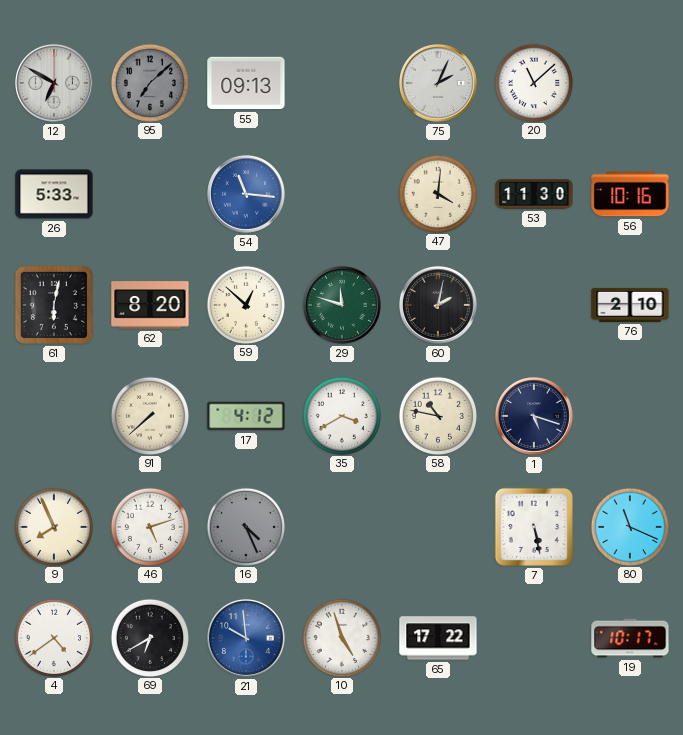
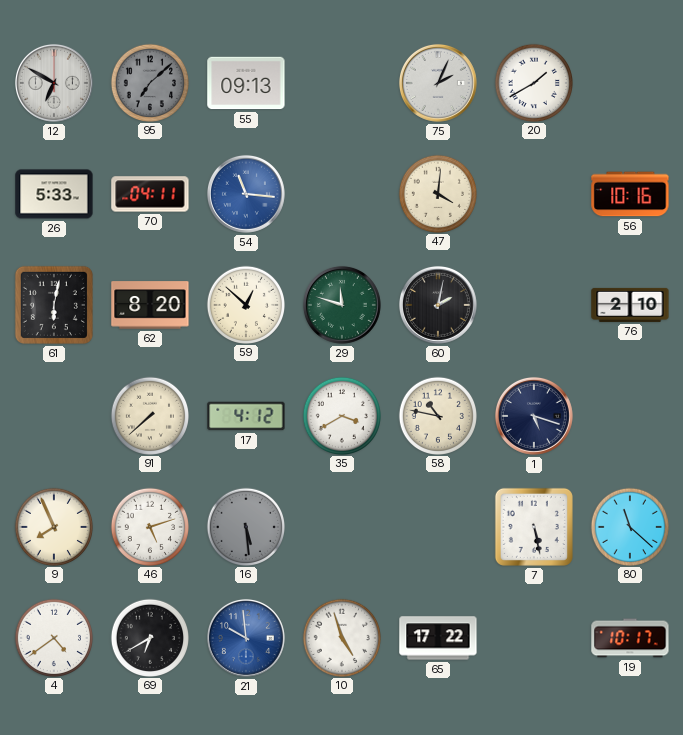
20: 11:08 -> 1:40
70: none -> 04:11
53: 11:30 -> none
16: 4:26 -> 5:29
80: 11:19 -> 11:22
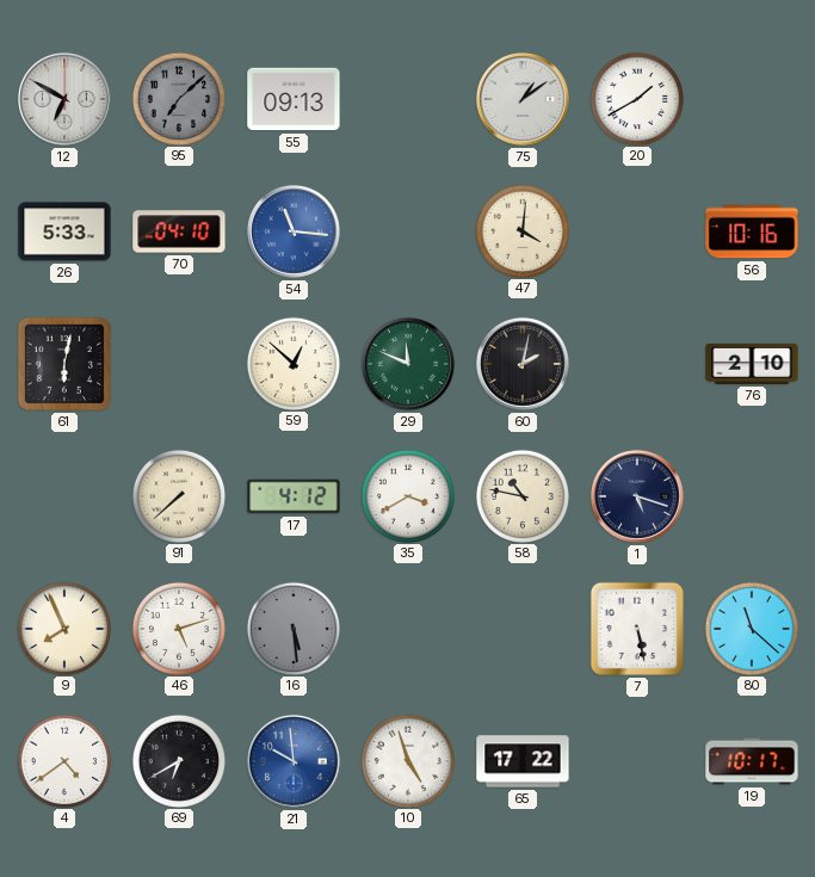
75: 2:04 -> 1:09
70: 04:11 -> 04:10
62: 8:20 -> none
29: 11:48 -> 11:49
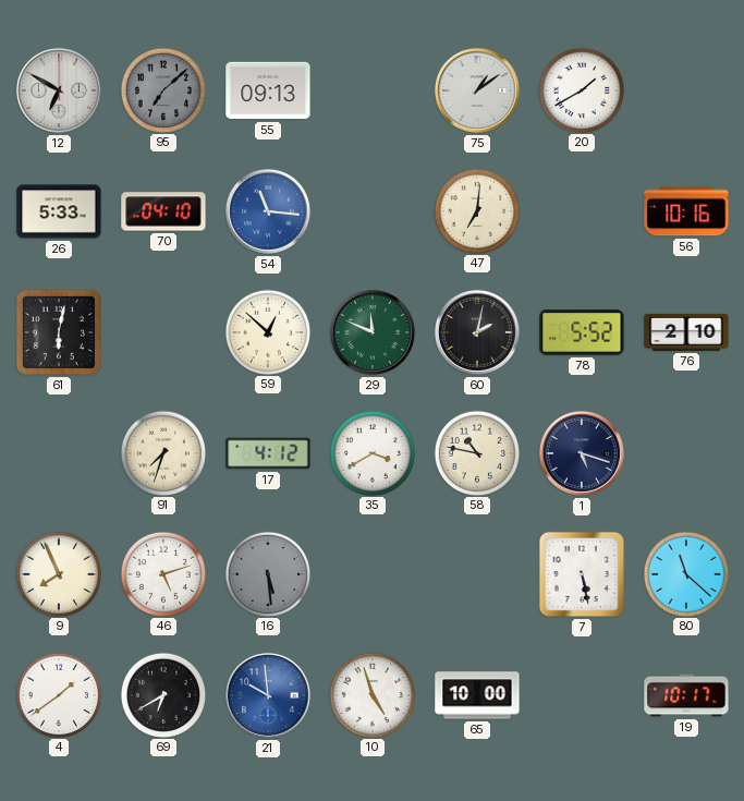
47: 4:01 -> 7:01
78: none -> 5:52
91: 7:38 -> 7:33
4: 4:39 -> 1:39
65: 17:22 -> 10:00
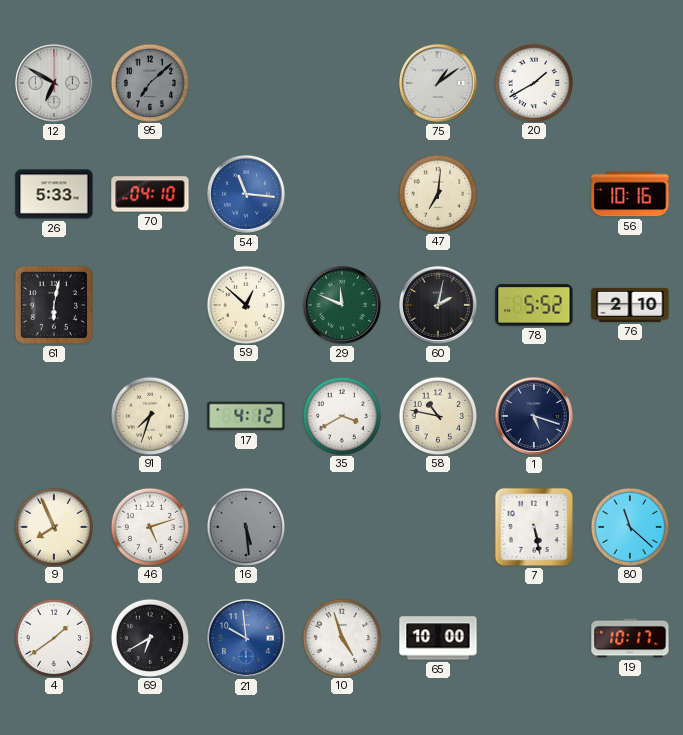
55: 09:13 -> none
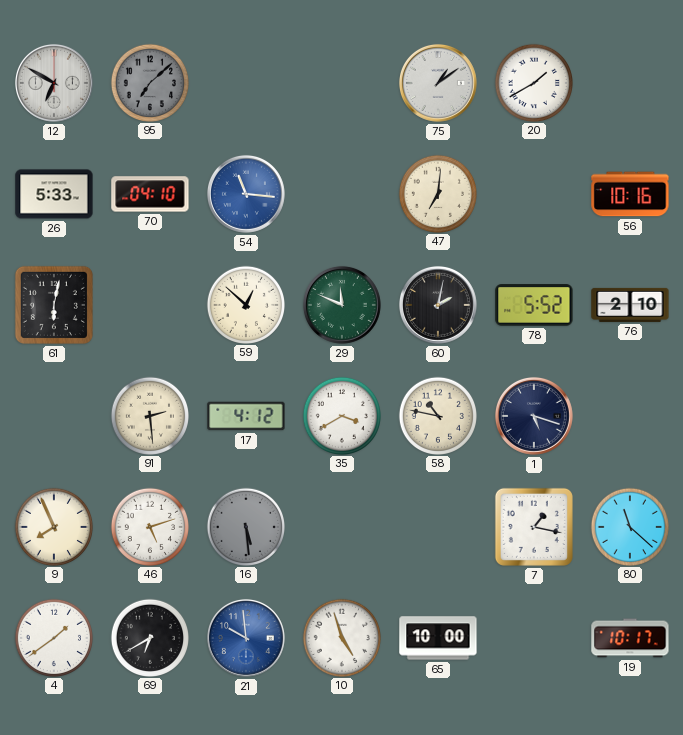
91: 7:33 -> 2:29
7: 5:28 -> 1:17
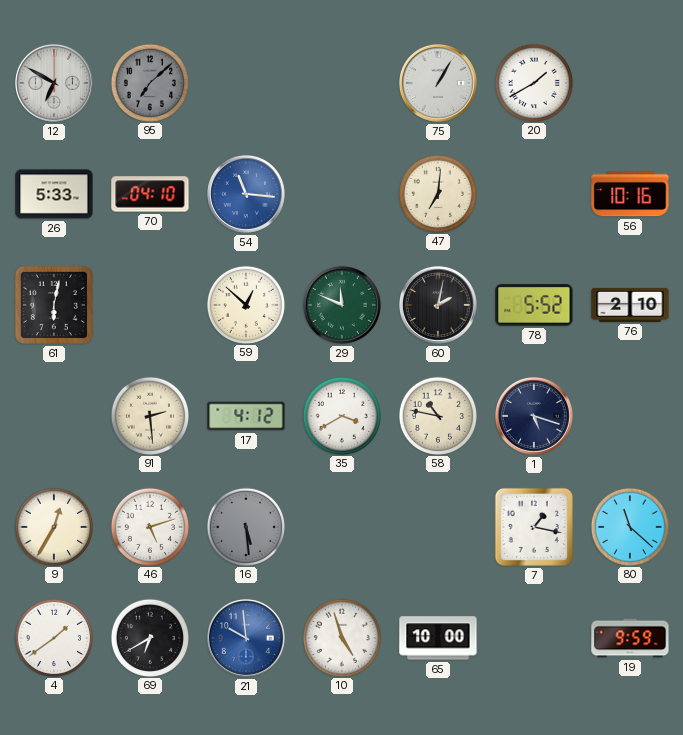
75: 1:09 -> 1:05
9: 7:56 -> 12:35
19: 10:17 -> 9:59
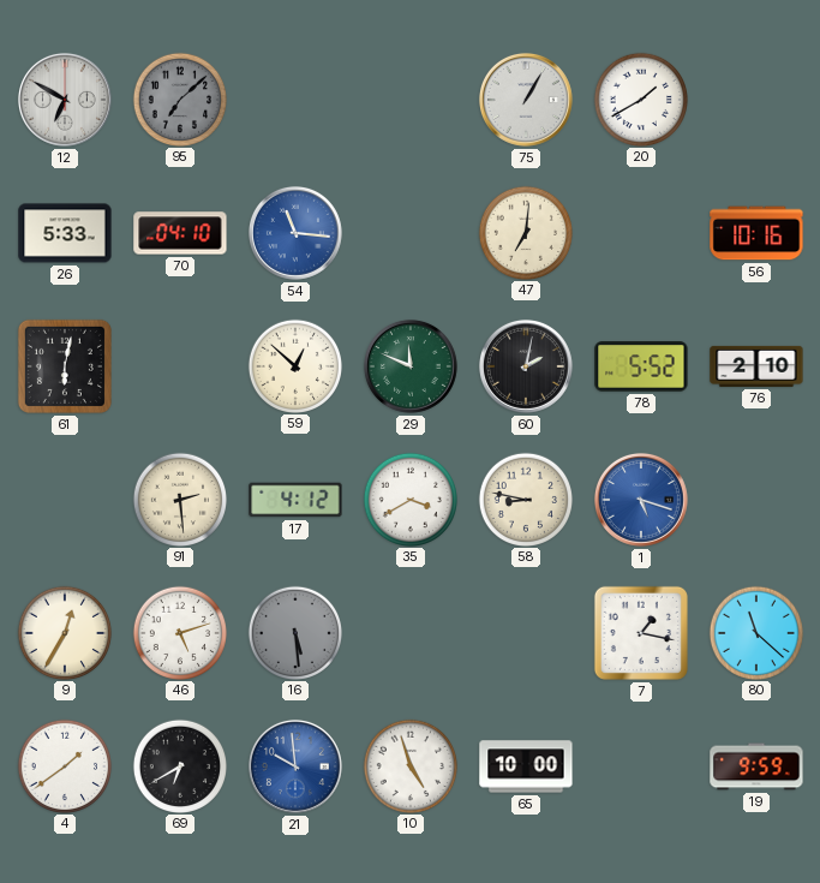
58: 10:47 -> 8:47
1 dial: navy -> blue
